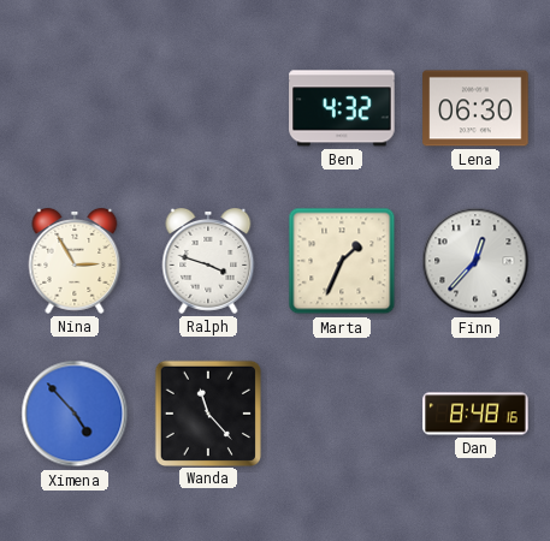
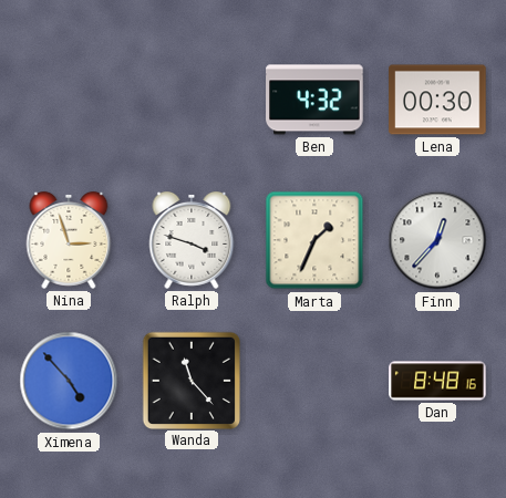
Lena: 06:30 -> 00:30
Nina: 2:55 -> 2:57
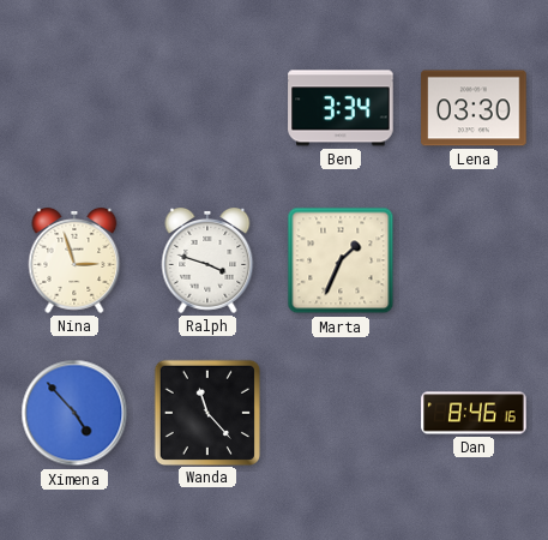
Ben: 4:32 -> 3:34
Lena: 00:30 -> 03:30
Finn: 12:37 -> none
Dan: 8:48 -> 8:46
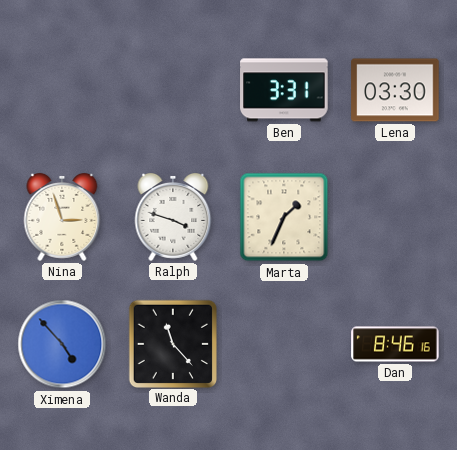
Ben: 3:34 -> 3:31
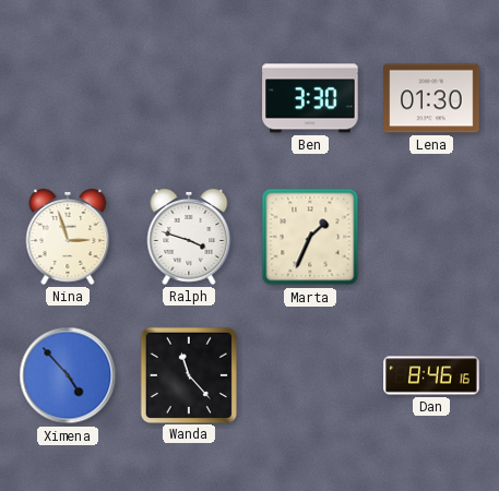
Ben: 3:31 -> 3:30
Lena: 03:30 -> 01:30
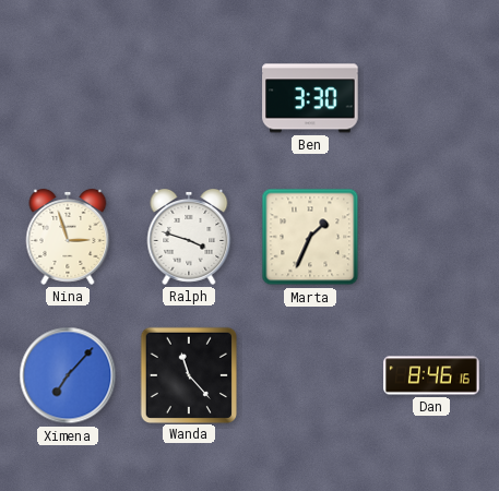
Lena: 01:30 -> none
Ximena: 4:53 -> 7:07
